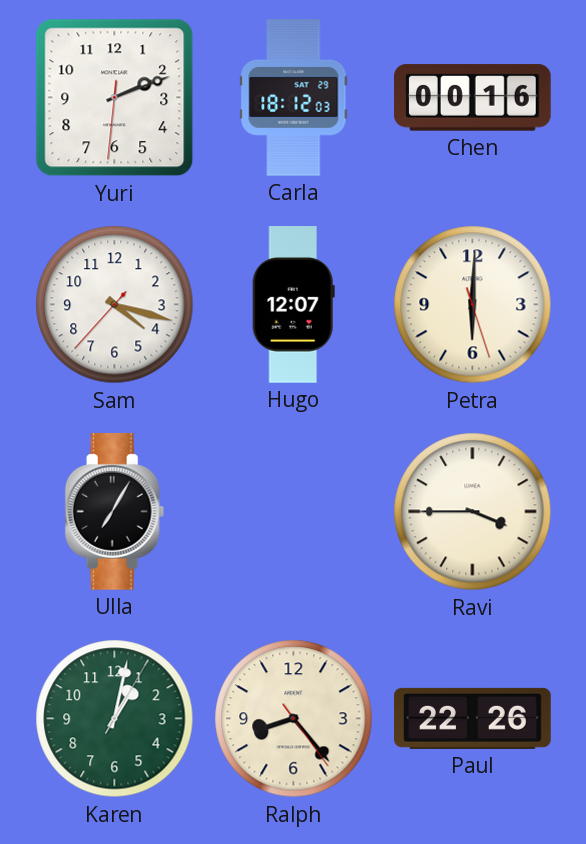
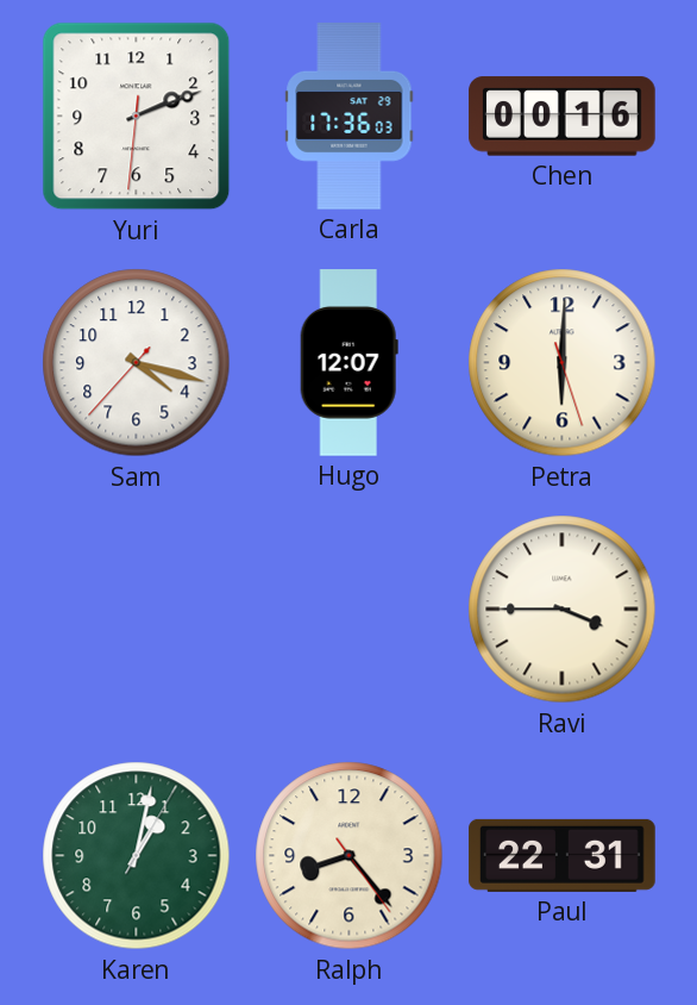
Carla: 18:12 -> 17:36
Ulla: 7:05 -> none
Paul: 22:26 -> 22:31
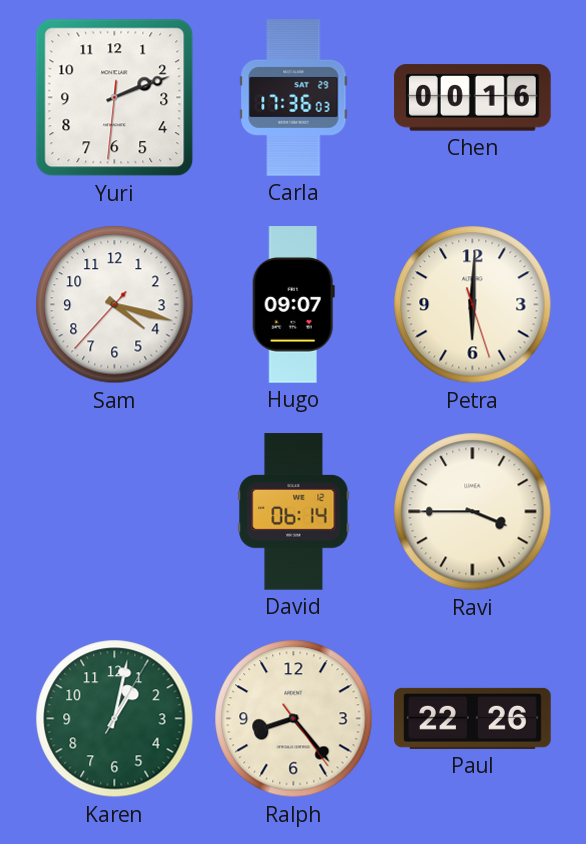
Hugo: 12:07 -> 09:07
David: none -> 06:14
Paul: 22:31 -> 22:26
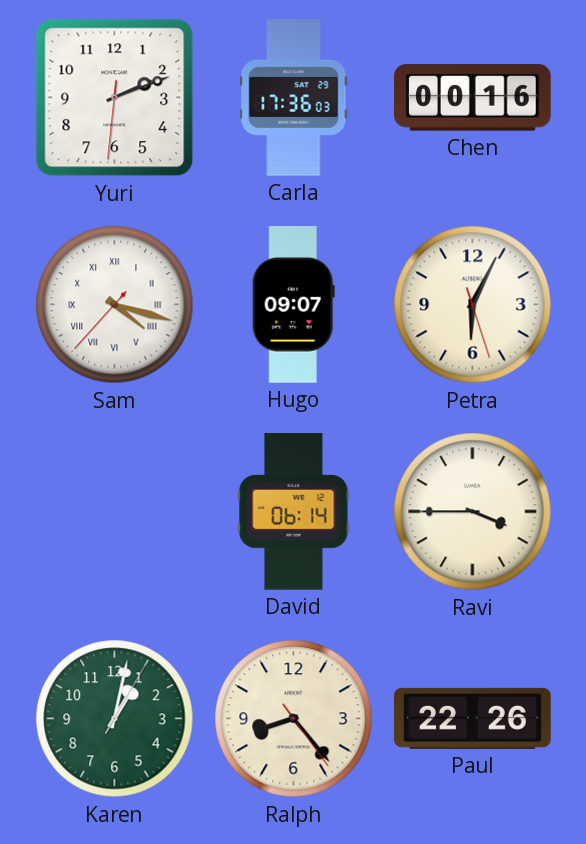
Sam numerals: Arabic -> Roman
Petra: 6:00 -> 6:04
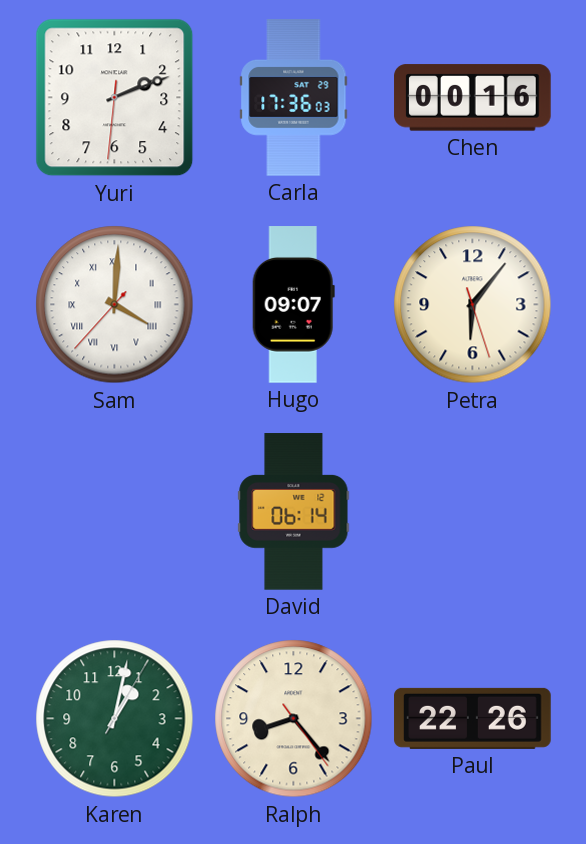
Sam: 4:17 -> 4:00
Petra: 6:04 -> 6:06
Ravi: 3:45 -> none
